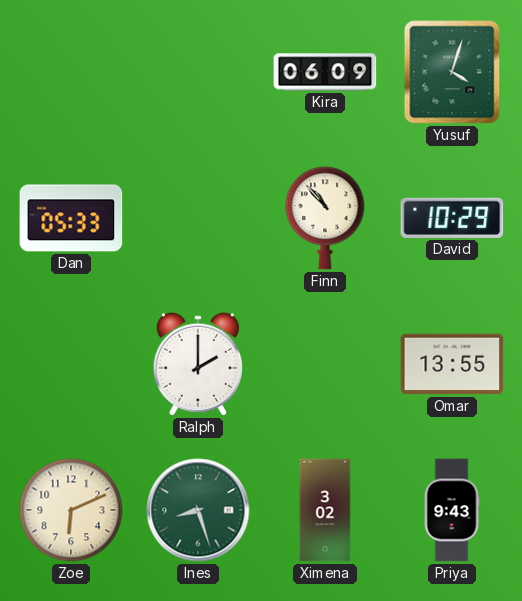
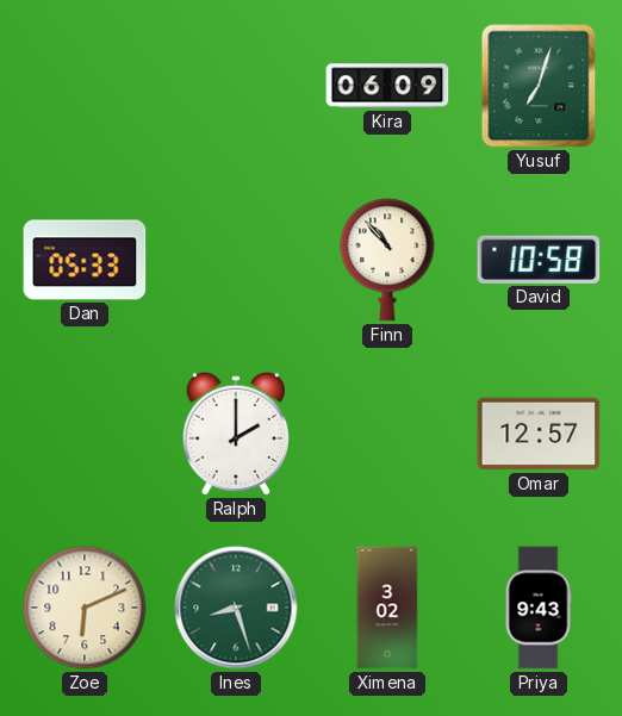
Yusuf: 4:03 -> 7:03
David: 10:29 -> 10:58
Omar: 13:55 -> 12:57
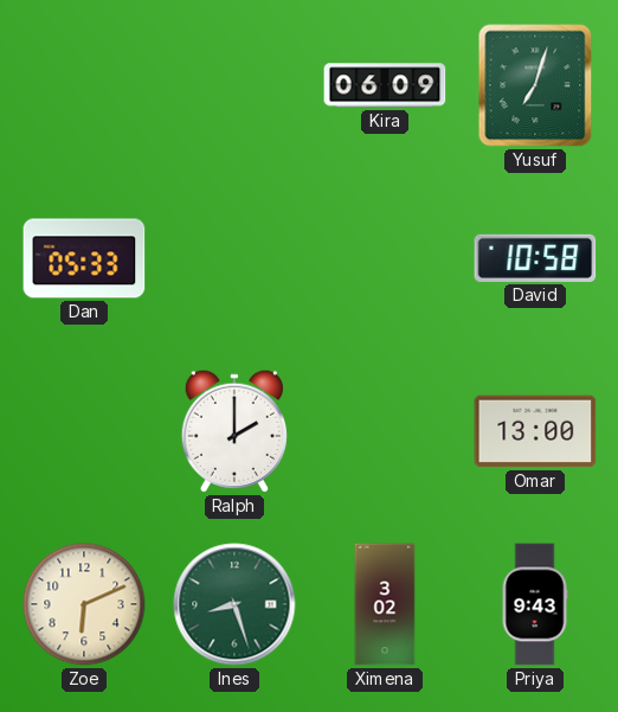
Finn: 10:53 -> none
Omar: 12:57 -> 13:00
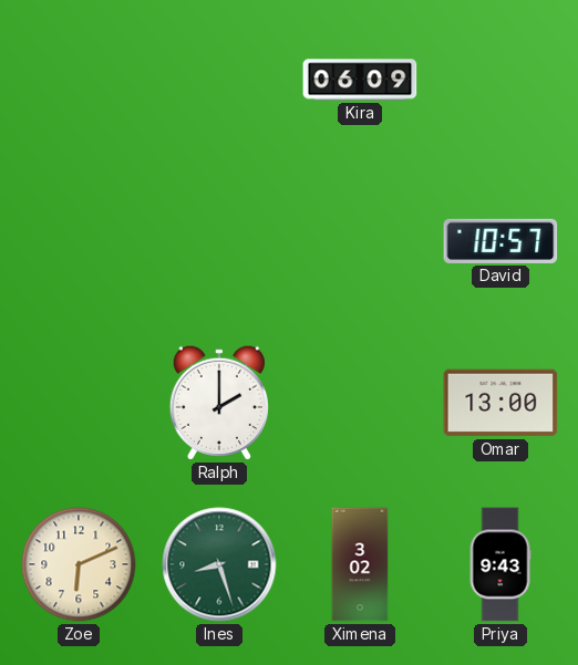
Yusuf: 7:03 -> none
Dan: 05:33 -> none
David: 10:58 -> 10:57
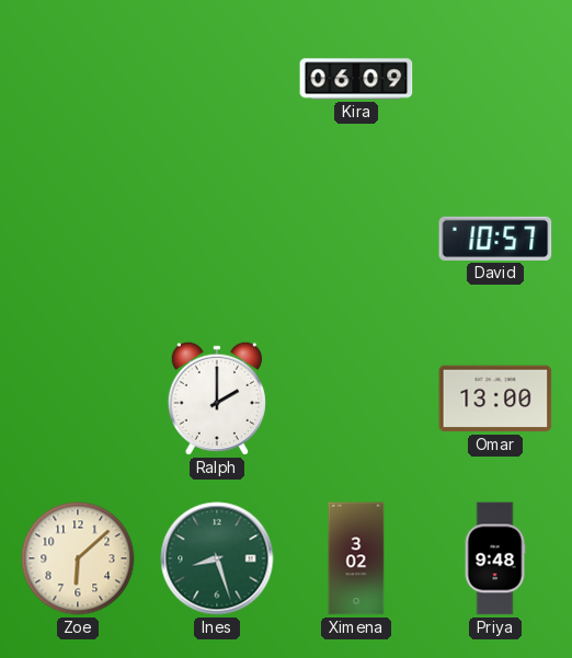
Zoe: 6:11 -> 6:08
Priya: 9:43 -> 9:48
